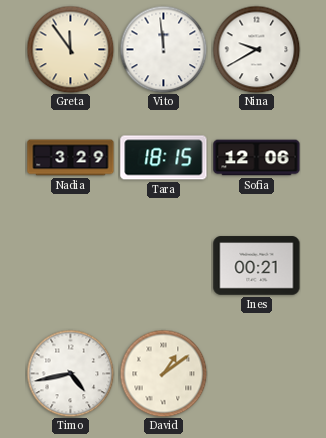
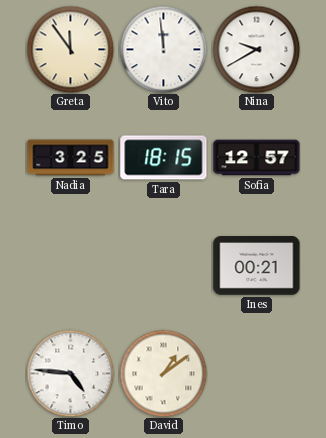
Nadia: 3:29 -> 3:25
Sofia: 12:06 -> 12:57
Timo: 4:43 -> 4:46
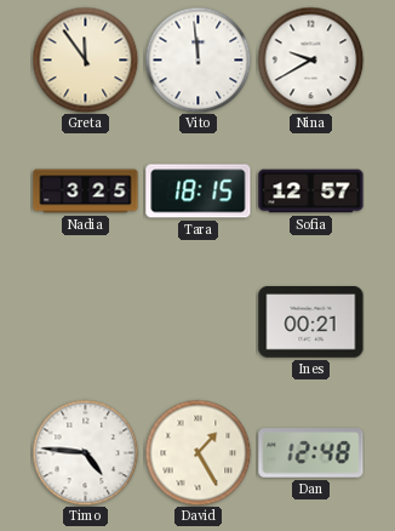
David: 1:09 -> 1:25
Dan: none -> 12:48
